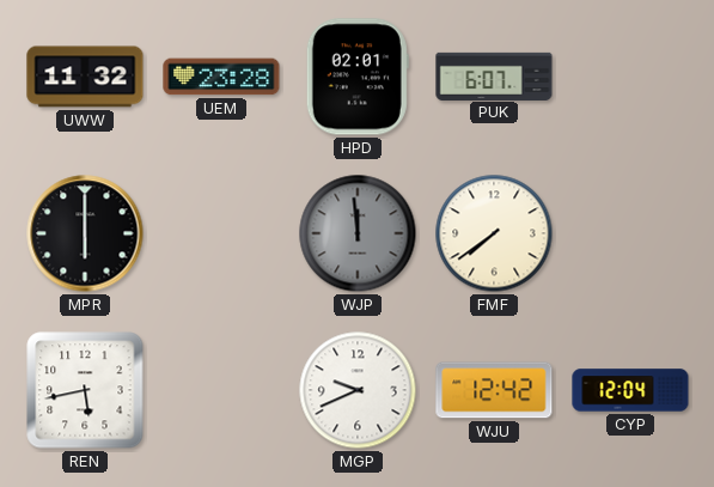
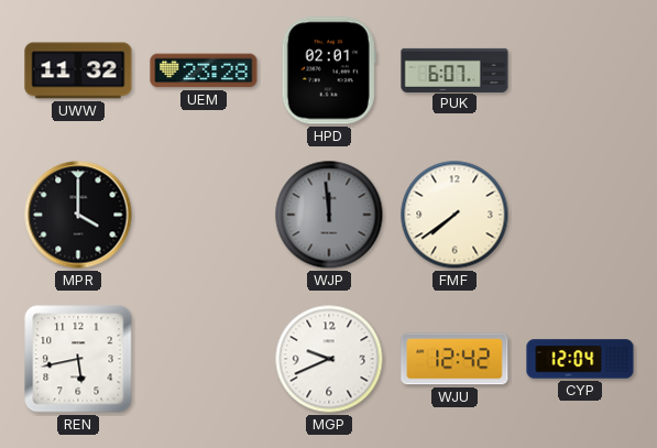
MPR: 6:00 -> 4:00
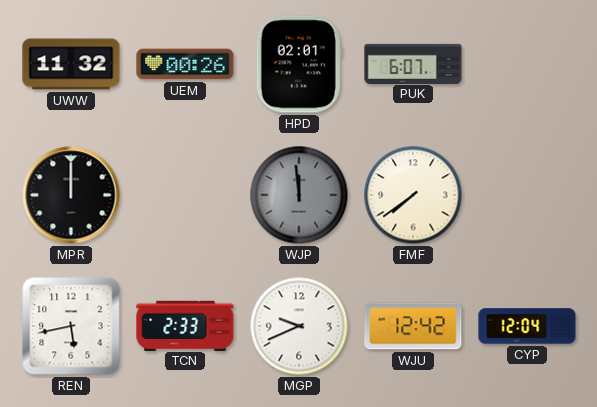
UEM: 23:28 -> 00:26
MPR: 4:00 -> 12:00
TCN: none -> 2:33
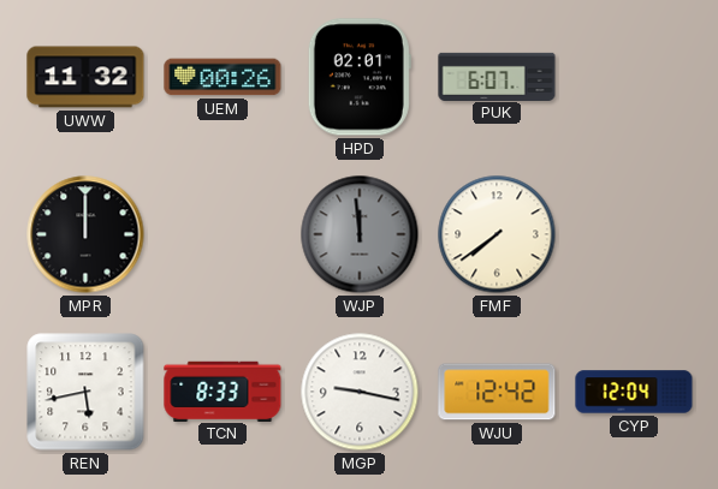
TCN: 2:33 -> 8:33
MGP: 9:41 -> 9:17
